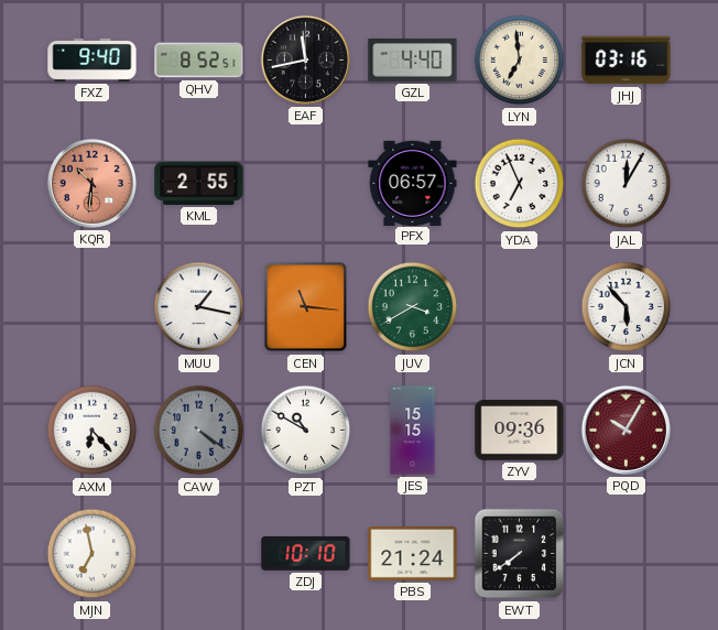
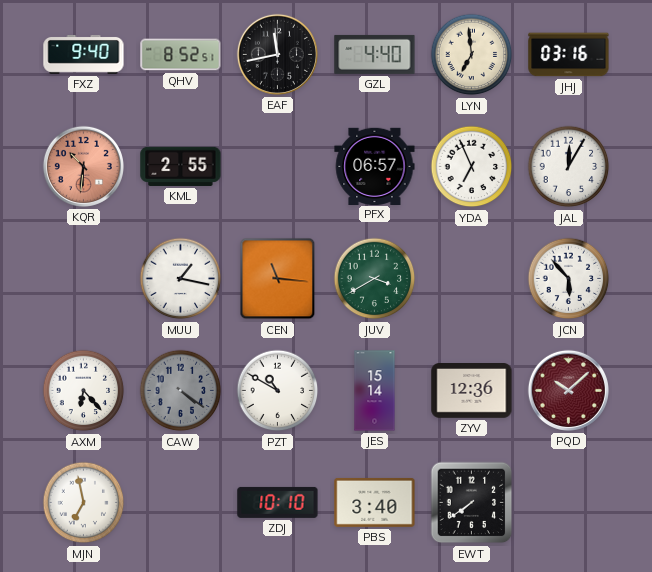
JES: 15:15 -> 15:14
ZYV: 09:36 -> 12:36
PQD: 10:05 -> 10:08
PBS: 21:24 -> 3:40
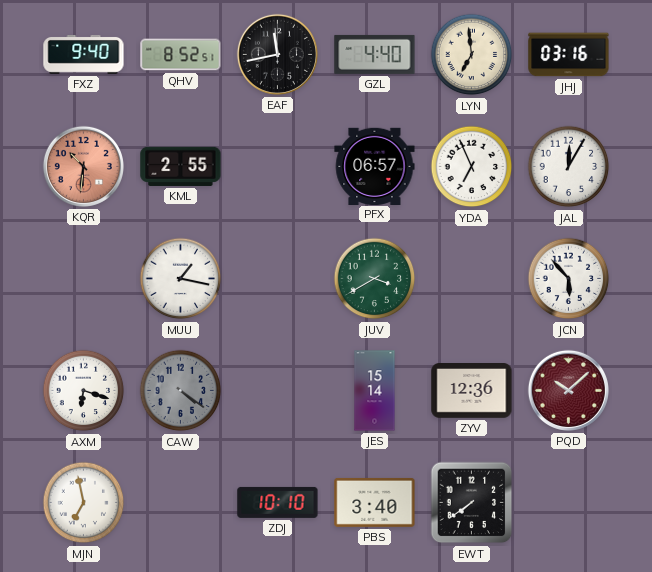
CEN: 11:16 -> none
AXM: 6:23 -> 6:18
PZT: 10:50 -> none
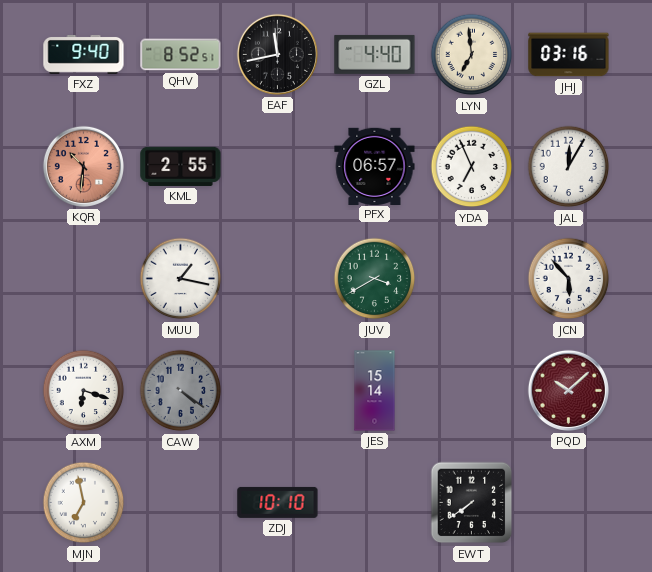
ZYV: 12:36 -> none
PBS: 3:40 -> none
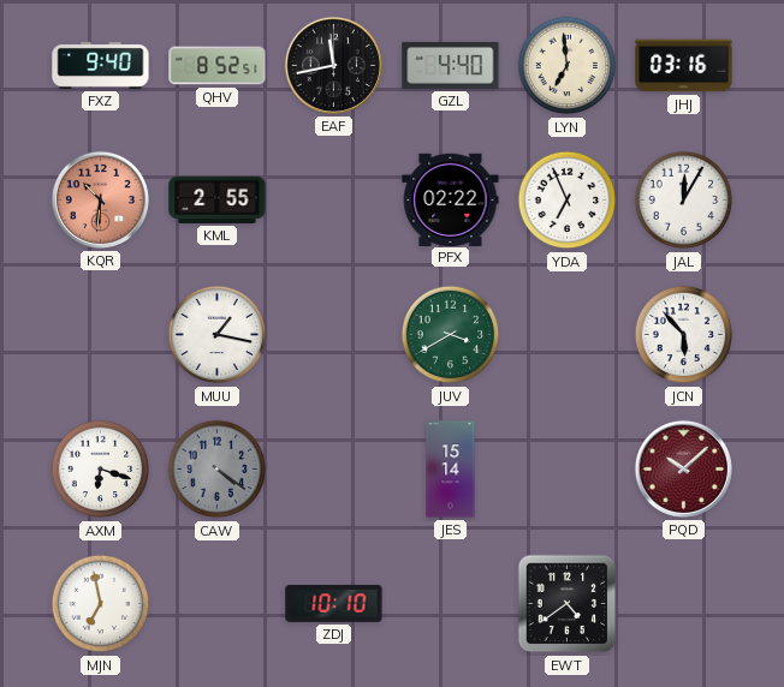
PFX: 06:57 -> 02:22
EWT: 7:39 -> 4:39
